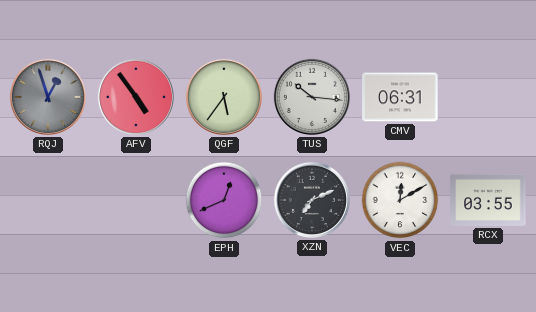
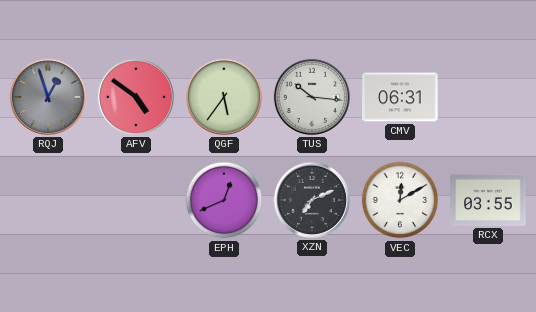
AFV: 4:54 -> 4:51
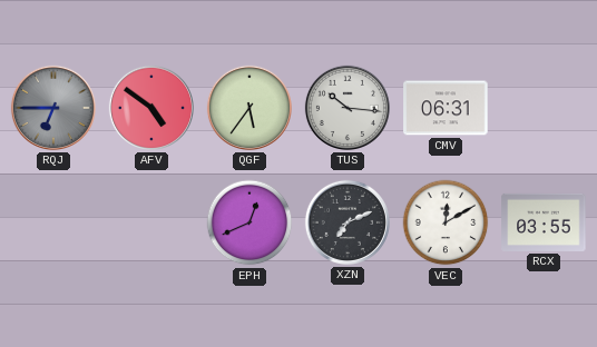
RQJ: 12:57 -> 6:45
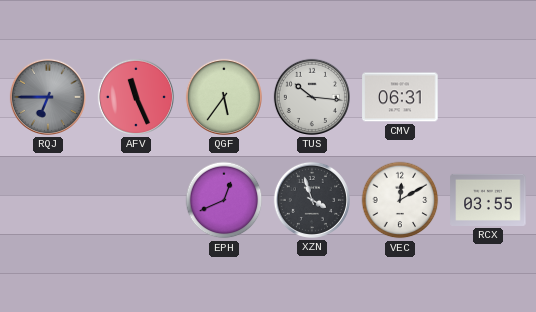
AFV: 4:51 -> 11:26
XZN: 7:11 -> 3:57
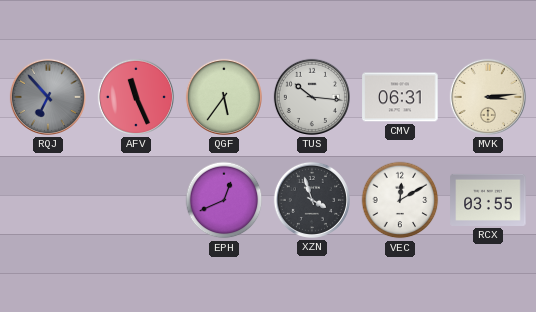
RQJ: 6:45 -> 6:53
MVK: none -> 3:14
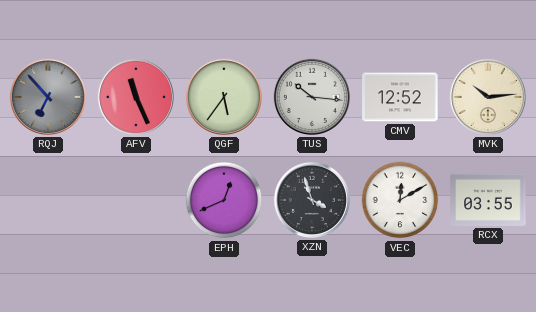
CMV: 06:31 -> 12:52
MVK: 3:14 -> 10:14
